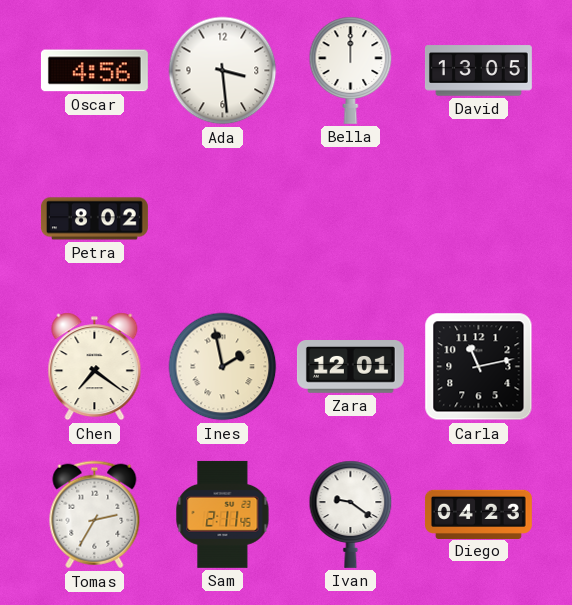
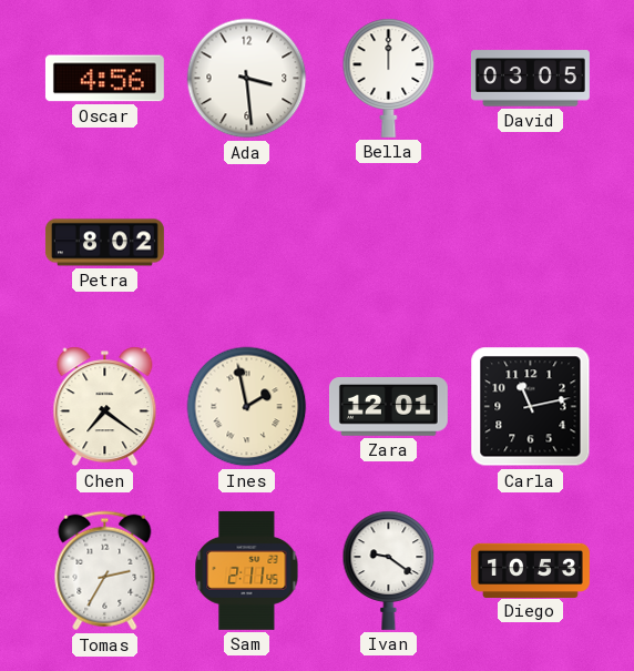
David: 13:05 -> 03:05
Diego: 04:23 -> 10:53
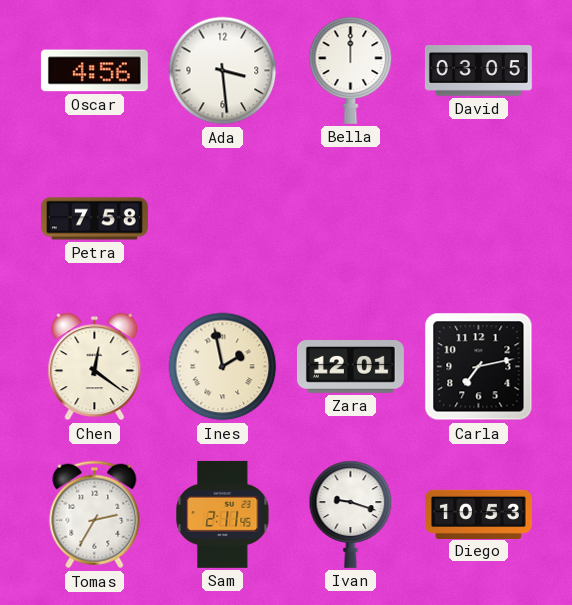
Petra: 8:02 -> 7:58
Chen: 7:21 -> 12:21
Carla: 11:13 -> 7:13
Ivan: 9:21 -> 9:18
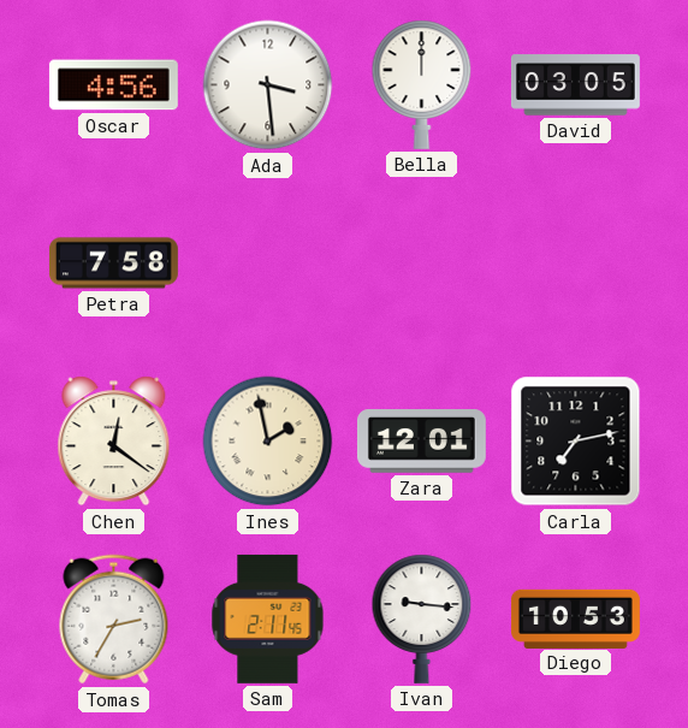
Ivan: 9:18 -> 9:16
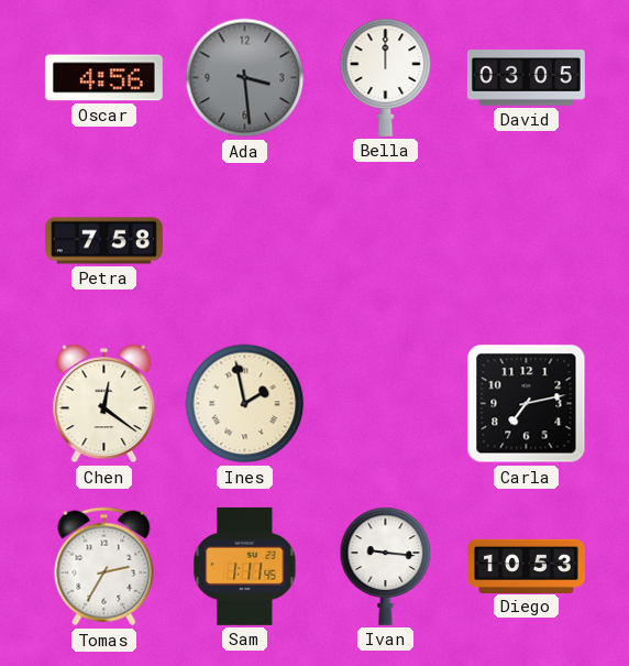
Ada dial: white -> grey
Zara: 12:01 -> none
Sam: 2:11 -> 1:11
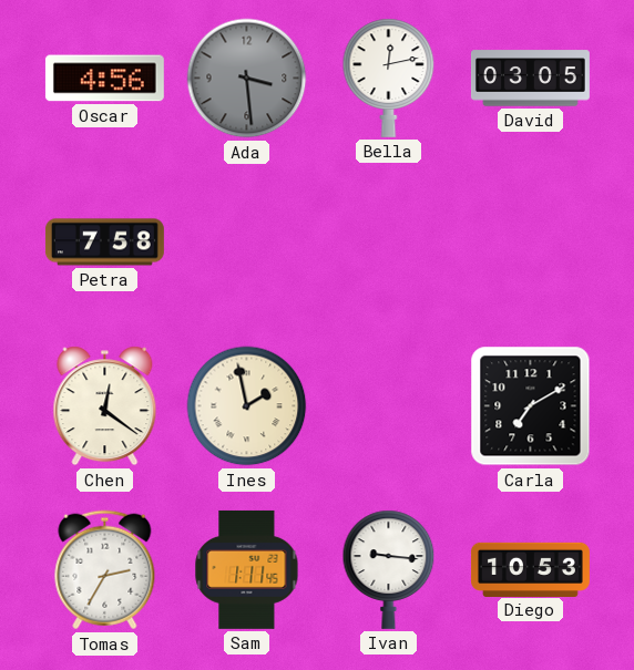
Bella: 12:00 -> 12:13
Carla: 7:13 -> 7:10
